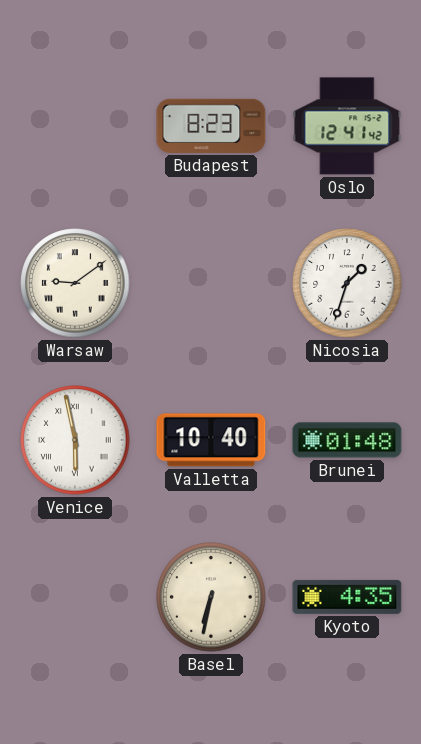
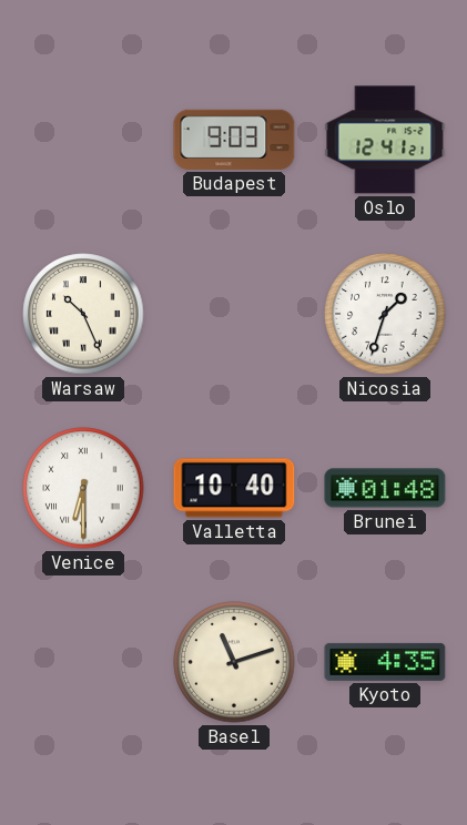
Budapest: 8:23 -> 9:03
Oslo: 12:41:42 -> 12:41:21
Warsaw: 9:09 -> 10:26
Venice: 5:58 -> 6:30
Basel: 6:32 -> 11:12
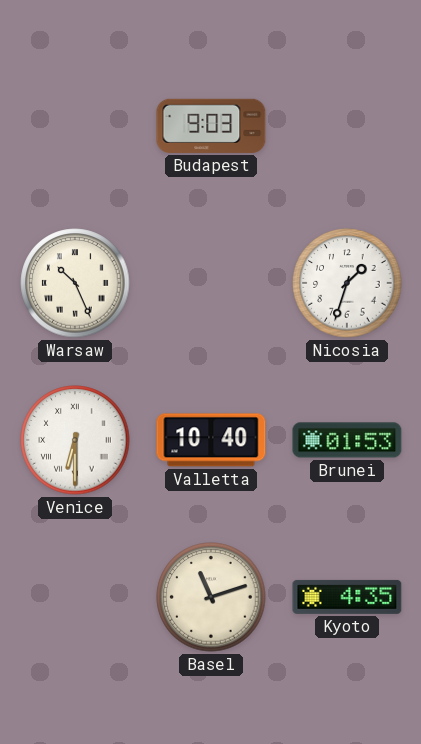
Oslo: 12:41 -> none
Brunei: 01:48 -> 01:53
